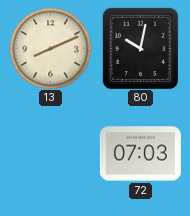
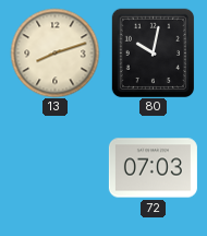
13: 8:11 -> 8:12
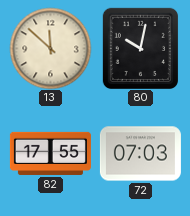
13: 8:12 -> 11:52
82: none -> 17:55
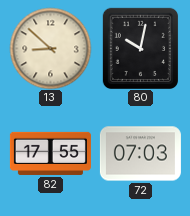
13: 11:52 -> 8:52
